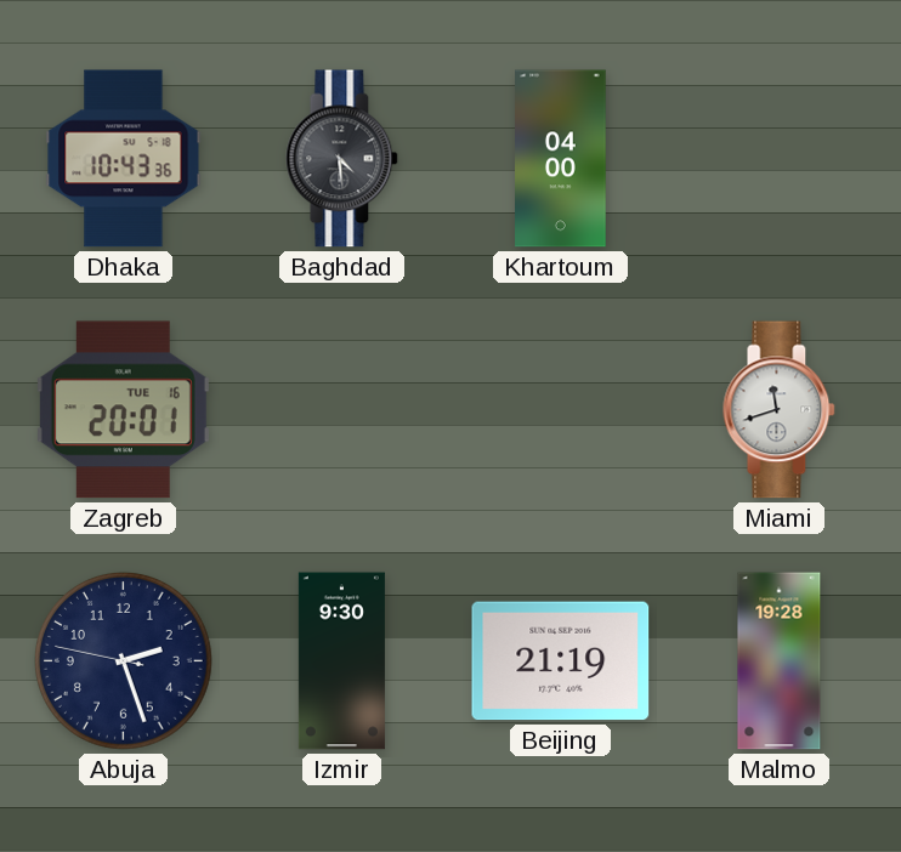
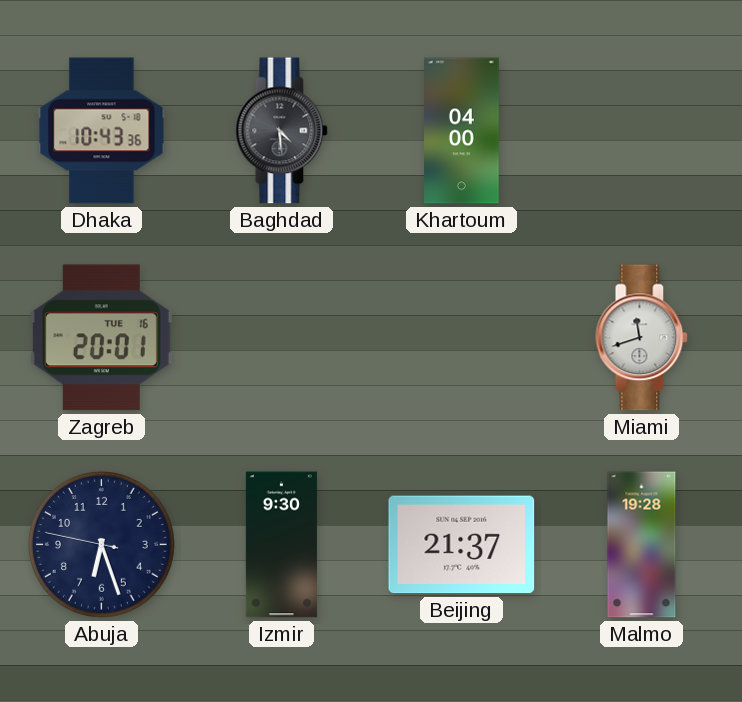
Abuja: 2:26 -> 6:26
Beijing: 21:19 -> 21:37
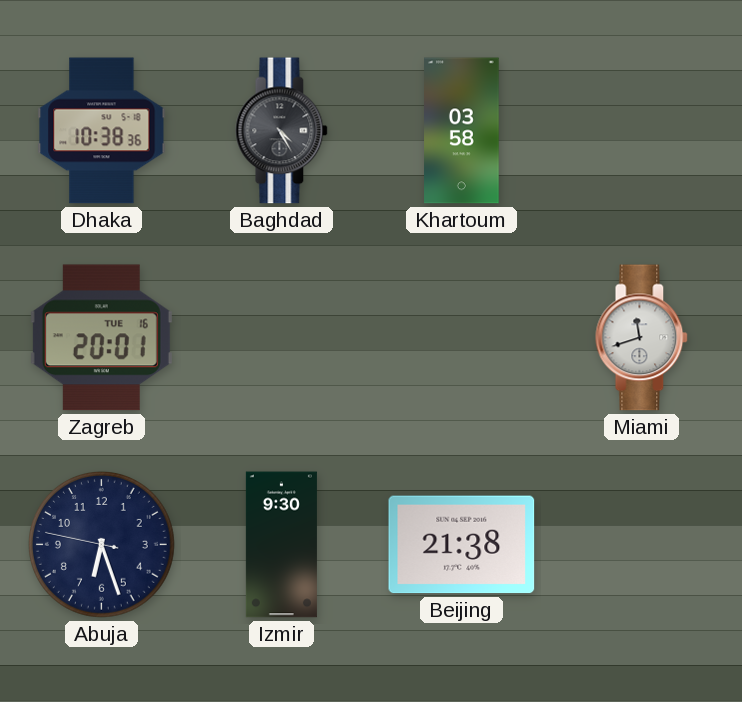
Dhaka: 10:43 -> 10:38
Baghdad: 4:29 -> 4:25
Khartoum: 04:00 -> 03:58
Beijing: 21:37 -> 21:38
Malmo: 19:28 -> none
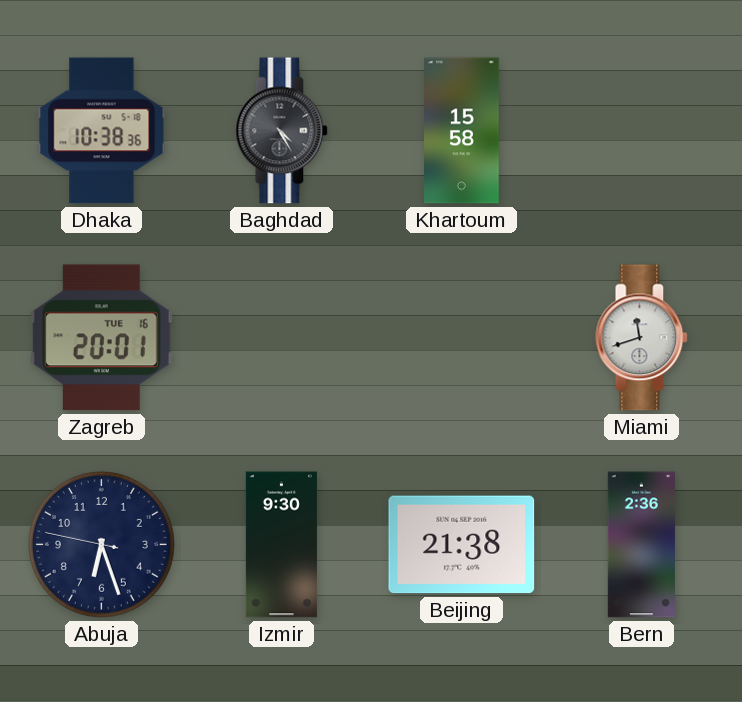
Khartoum: 03:58 -> 15:58
Bern: none -> 2:36
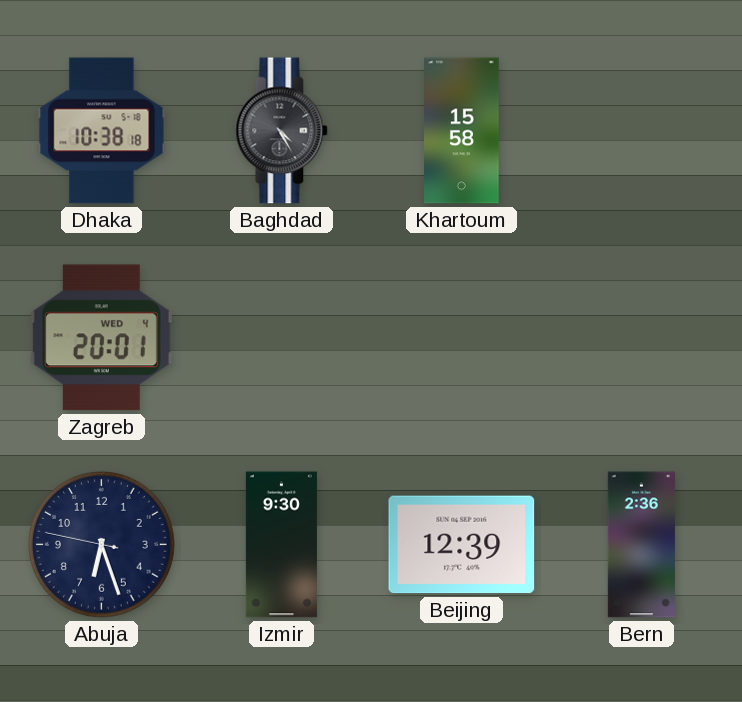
Dhaka: 10:38:36 -> 10:38:18
Zagreb date: TUE 16 -> WED 4
Miami: 11:42 -> none
Beijing: 21:38 -> 12:39
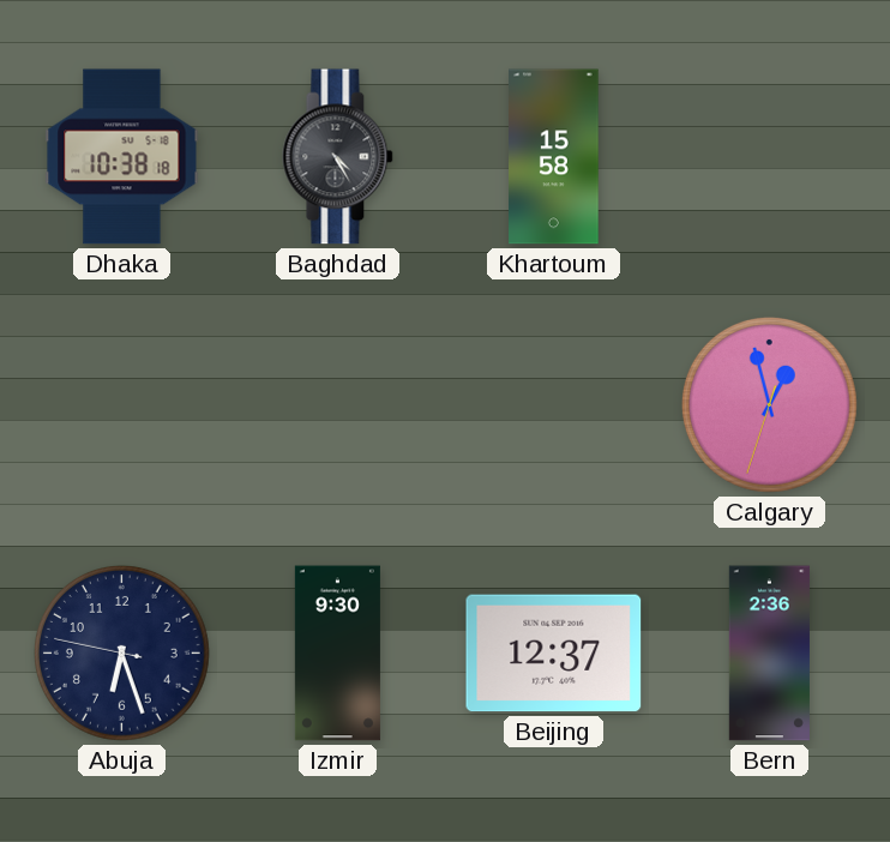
Zagreb: 20:01 -> none
Calgary: none -> 12:57
Beijing: 12:39 -> 12:37
